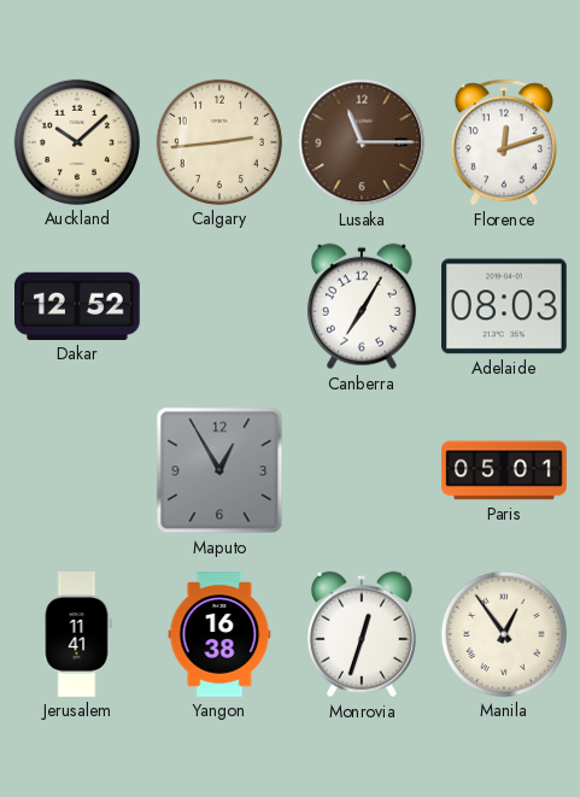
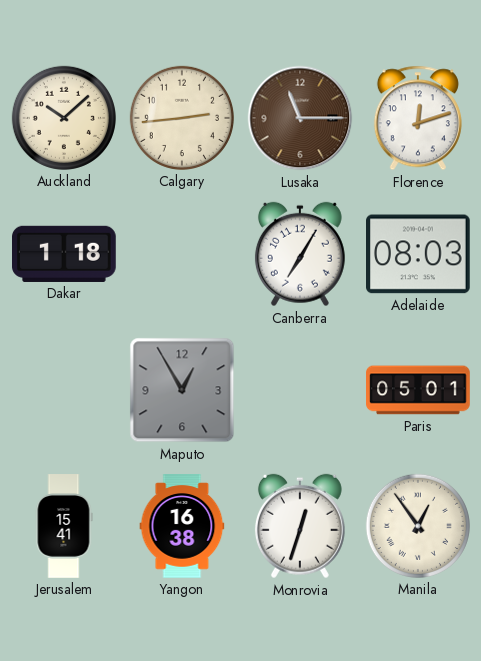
Dakar: 12:52 -> 1:18
Jerusalem: 11:41 -> 15:41
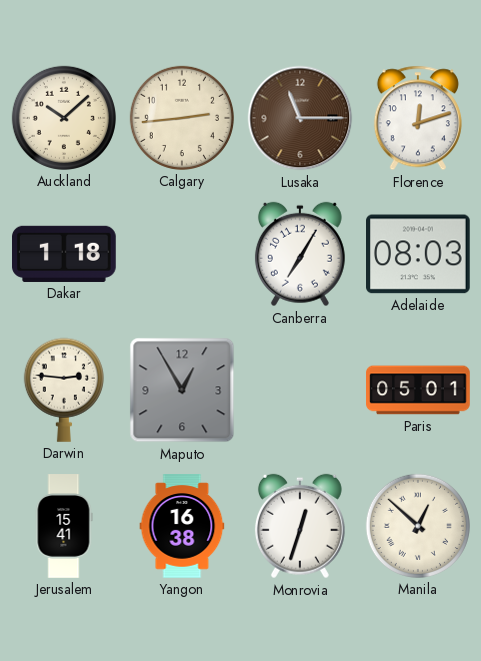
Darwin: none -> 2:46
Manila: 12:54 -> 12:52
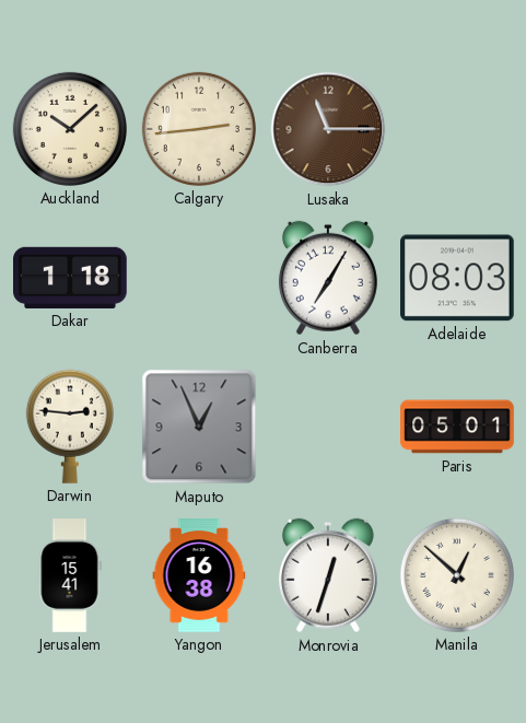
Florence: 12:12 -> none
Maputo: 12:55 -> 12:56
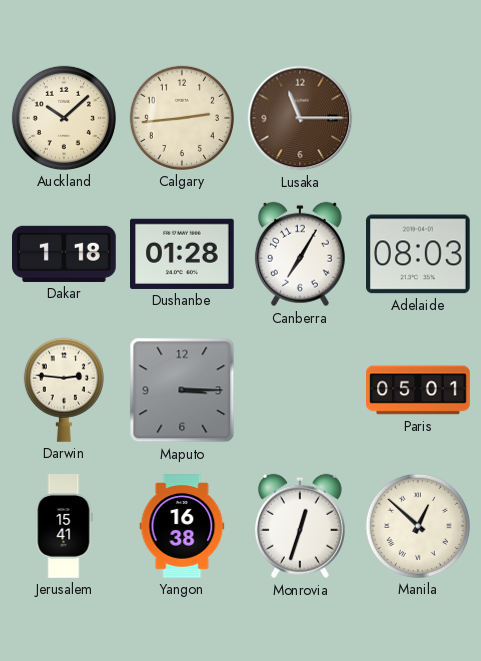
Dushanbe: none -> 01:28
Maputo: 12:56 -> 3:15
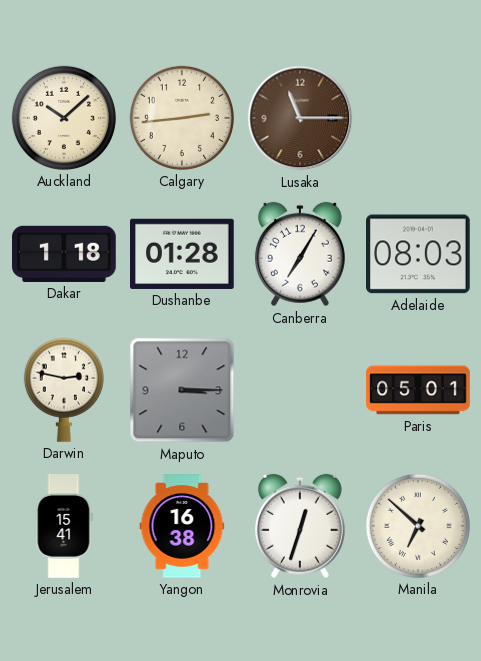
Darwin: 2:46 -> 2:47
Manila: 12:52 -> 6:52
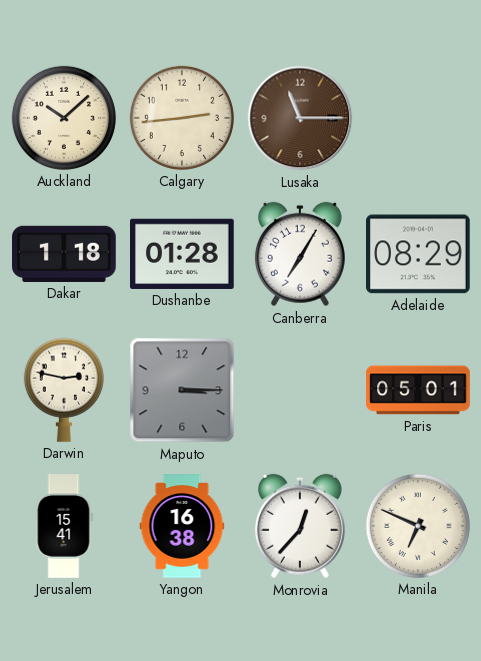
Adelaide: 08:03 -> 08:29
Monrovia: 12:33 -> 12:37
Manila: 6:52 -> 6:49
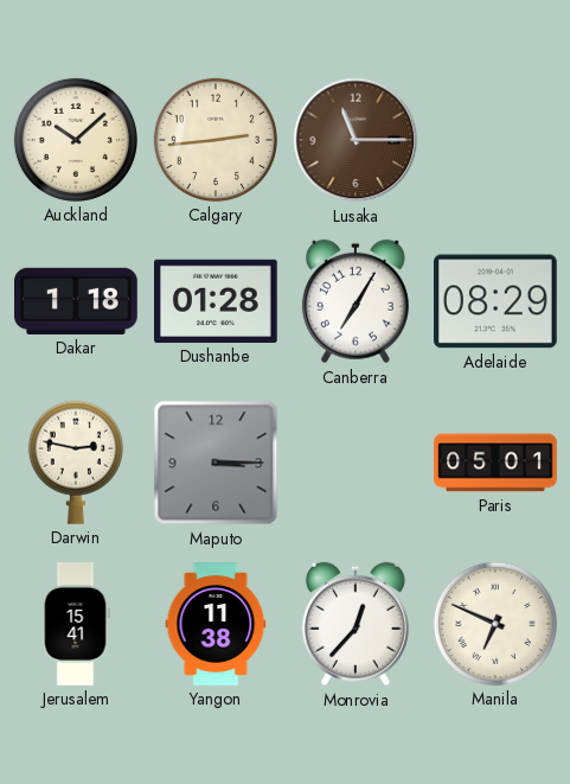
Yangon: 16:38 -> 11:38
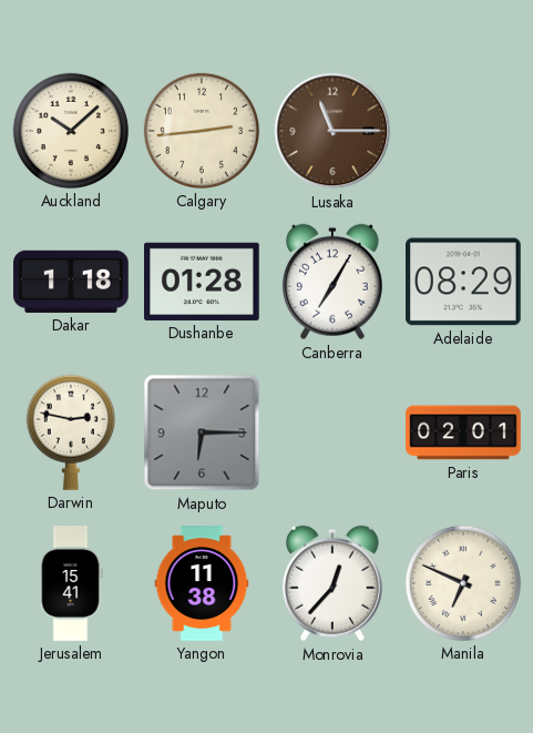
Maputo: 3:15 -> 6:15
Paris: 05:01 -> 02:01
